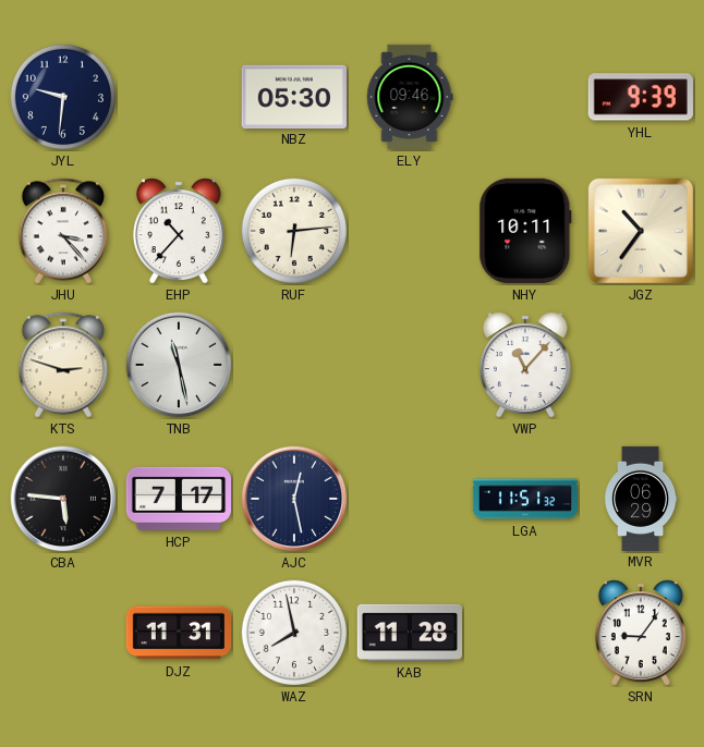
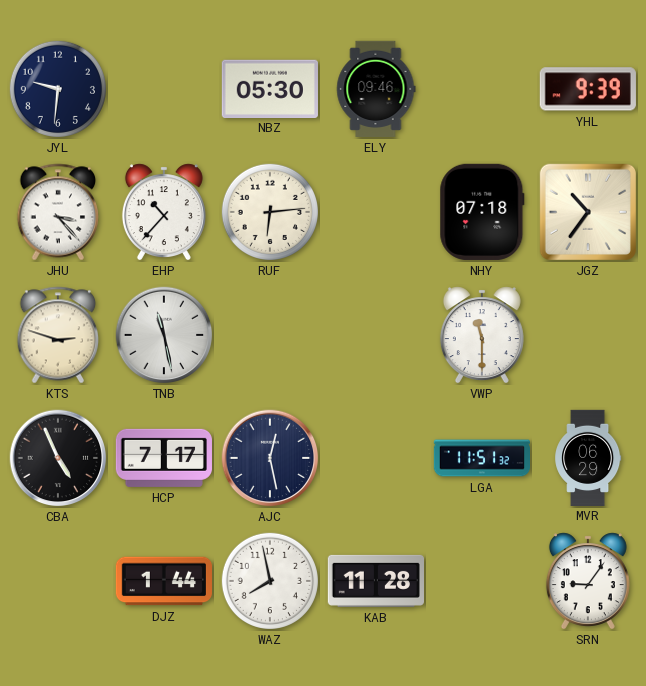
NHY: 10:11 -> 07:18
VWP: 11:07 -> 11:30
CBA: 5:46 -> 4:56
DJZ: 11:31 -> 1:44
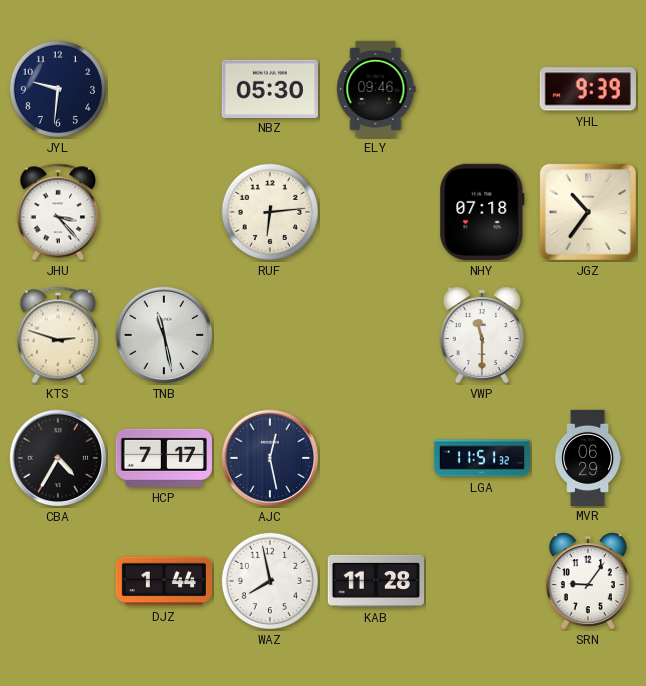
EHP: 10:37 -> none
CBA: 4:56 -> 4:35
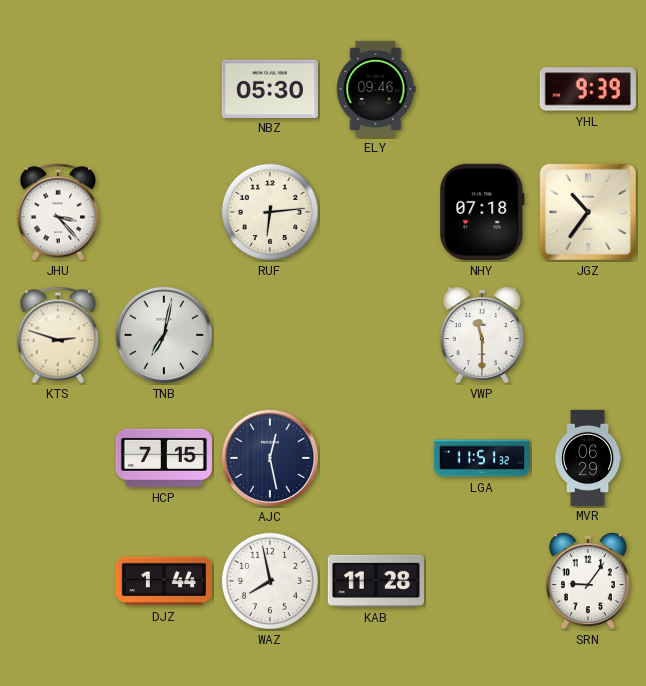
JYL: 9:31 -> none
TNB: 11:28 -> 7:02
CBA: 4:35 -> none
HCP: 7:17 -> 7:15
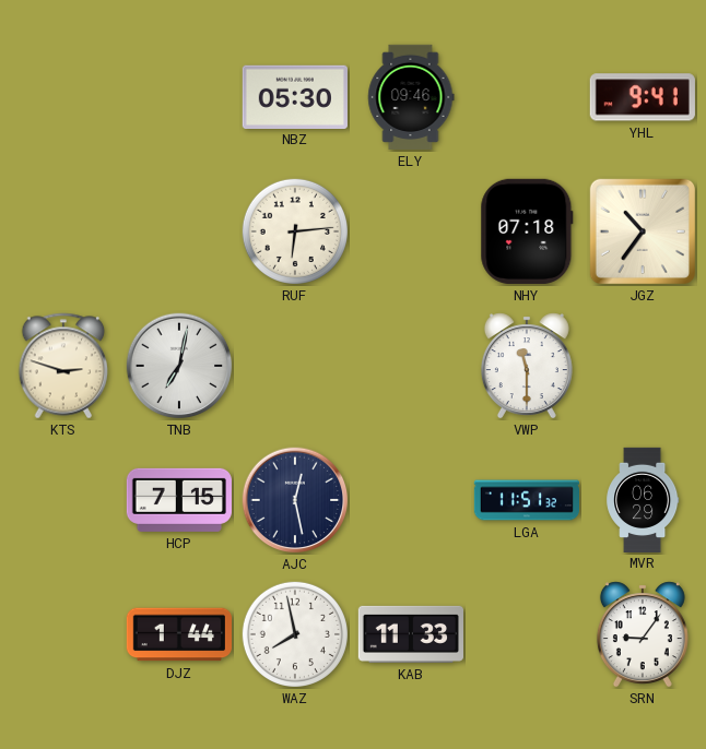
YHL: 9:39 -> 9:41
JHU: 3:23 -> none
KAB: 11:28 -> 11:33
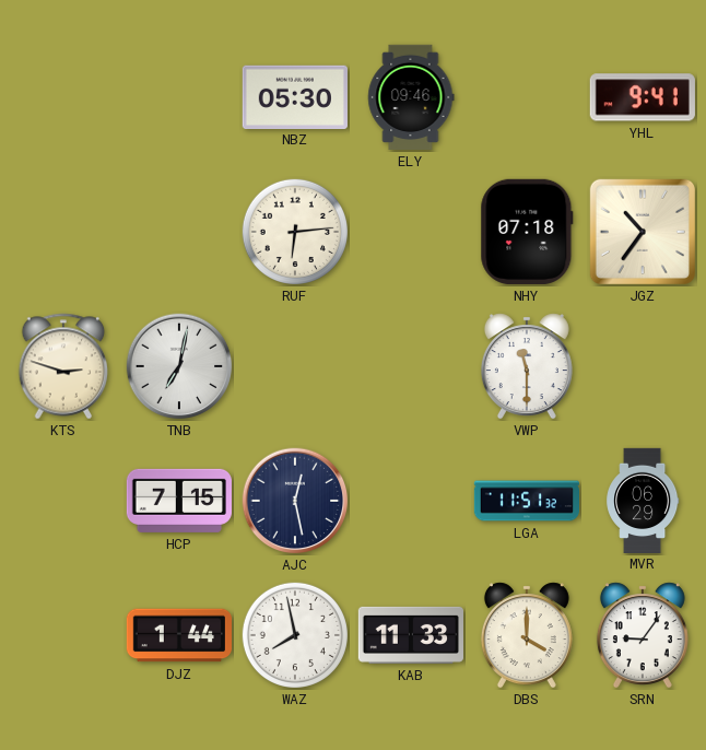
DBS: none -> 4:00
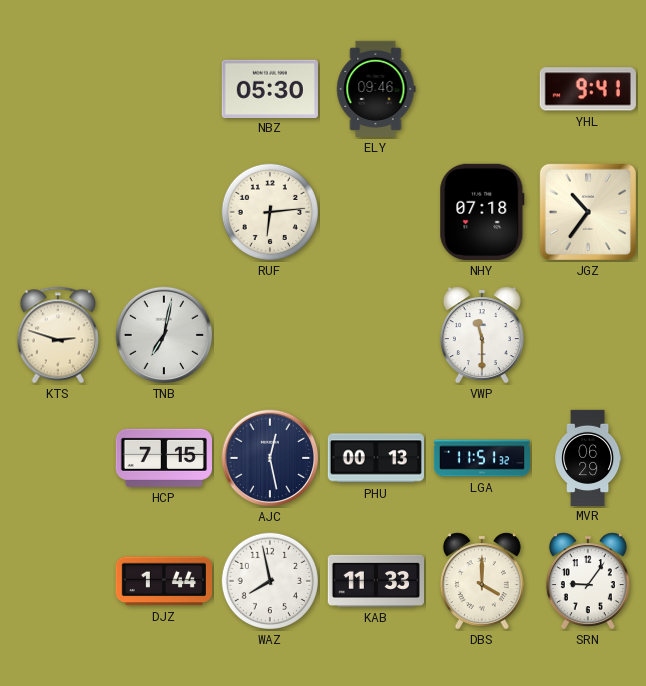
PHU: none -> 00:13
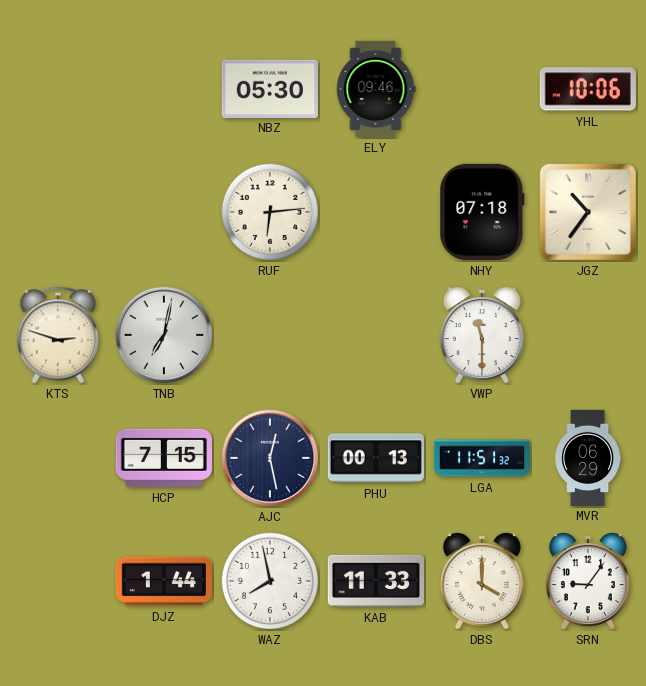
YHL: 9:41 -> 10:06
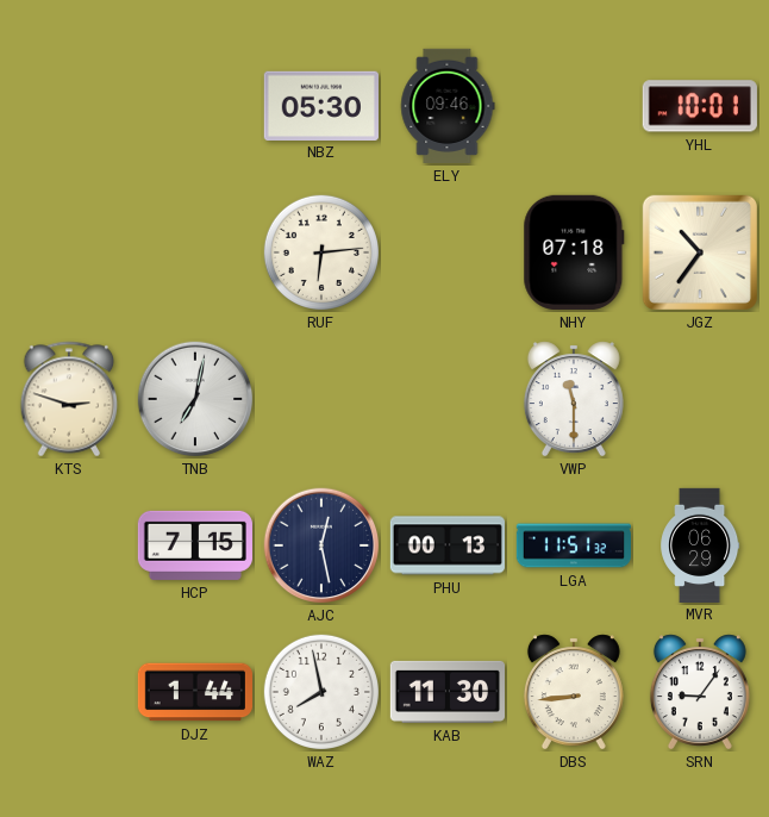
YHL: 10:06 -> 10:01
KAB: 11:33 -> 11:30
DBS: 4:00 -> 8:44
